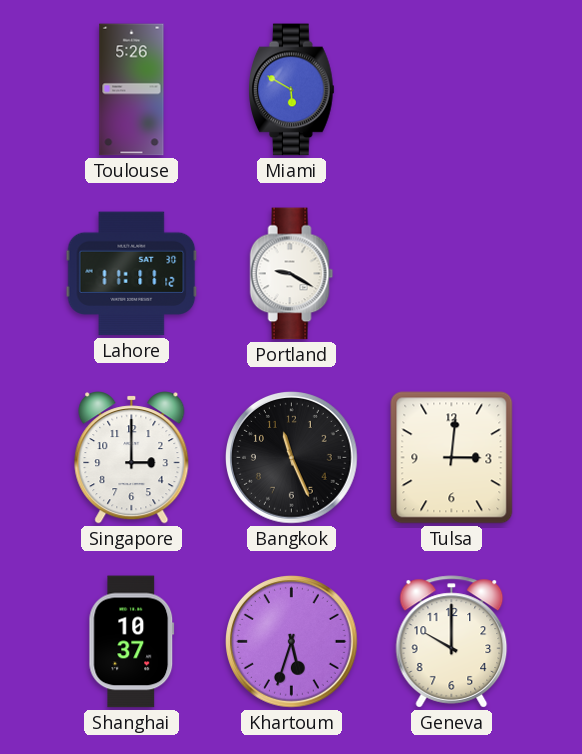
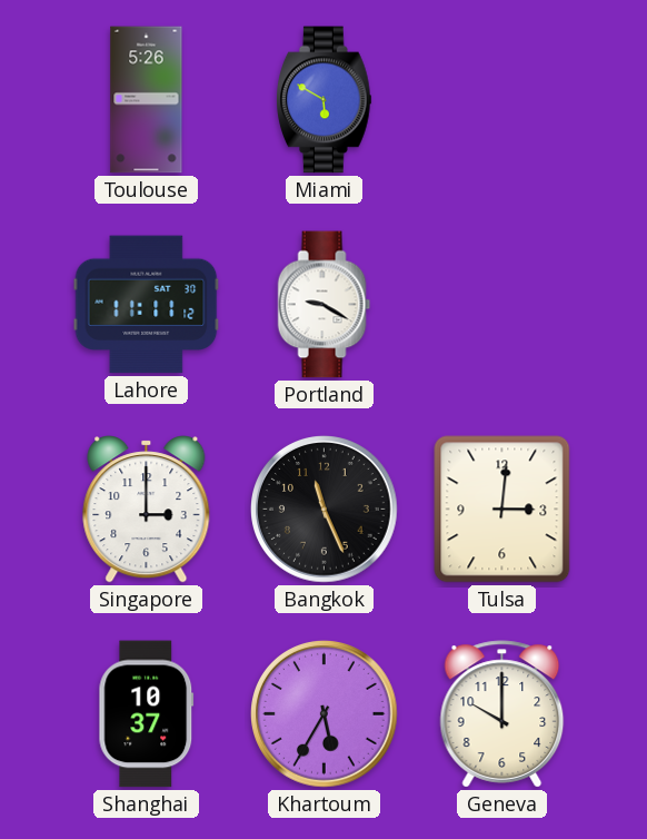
Khartoum: 5:33 -> 5:35
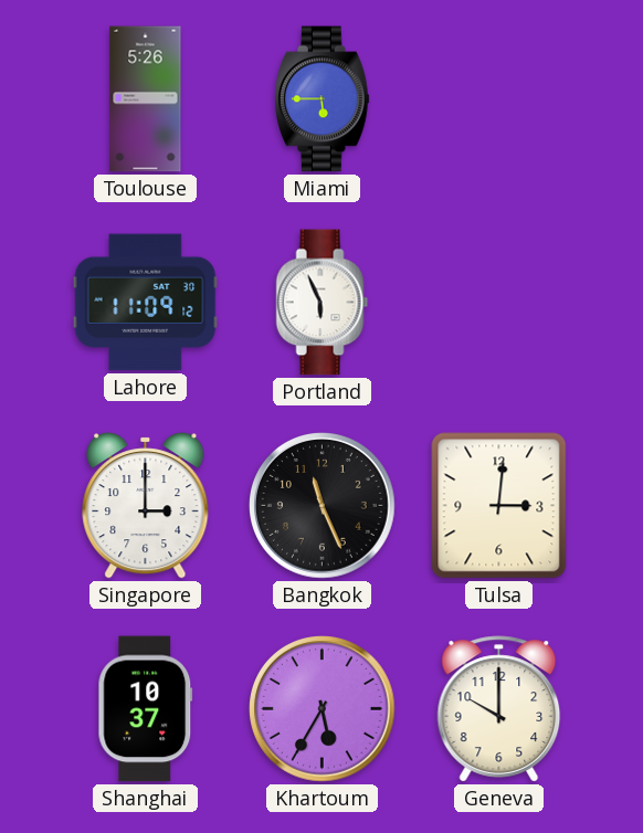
Miami: 5:50 -> 5:45
Lahore: 11:11 -> 11:09
Portland: 9:20 -> 5:56
